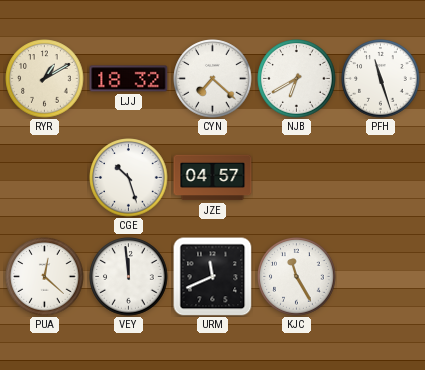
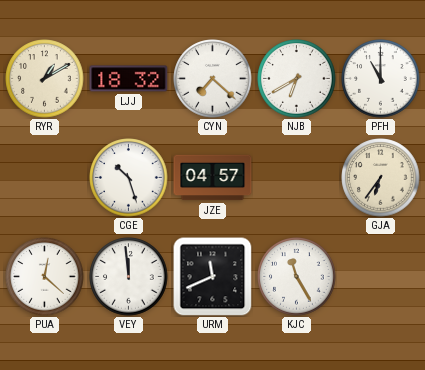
PFH: 11:27 -> 11:00
GJA: none -> 6:36
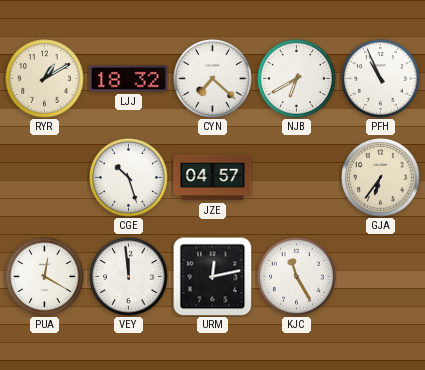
PFH: 11:00 -> 10:56
PUA: 12:22 -> 12:20
URM: 11:41 -> 12:13
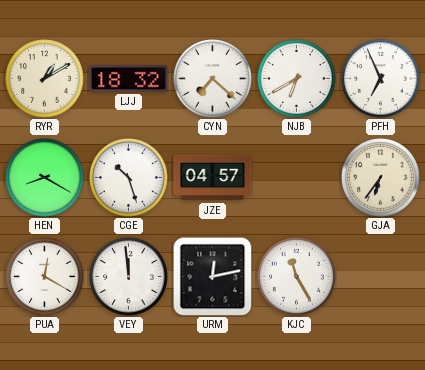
PFH: 10:56 -> 6:56
HEN: none -> 8:20
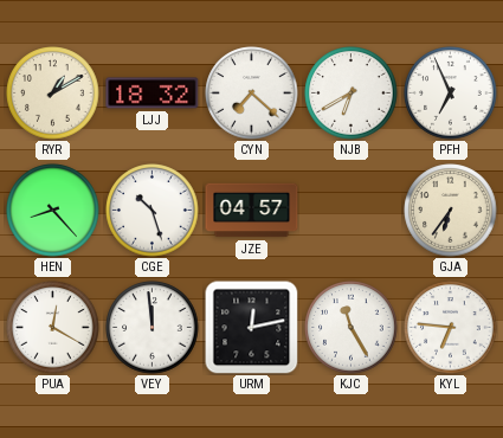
HEN: 8:20 -> 8:23
KYL: none -> 6:46
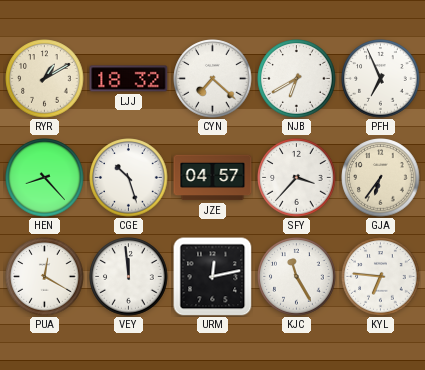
SFY: none -> 3:37
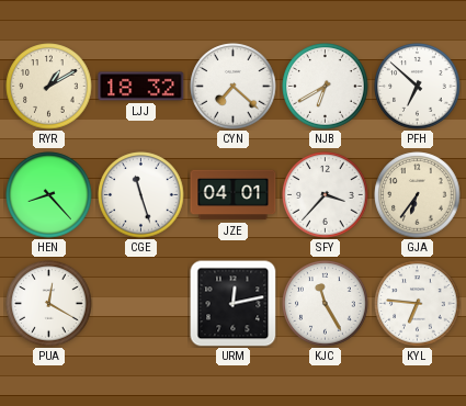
PFH: 6:56 -> 6:52
CGE: 10:27 -> 11:27
JZE: 04:57 -> 04:01
VEY: 11:59 -> none
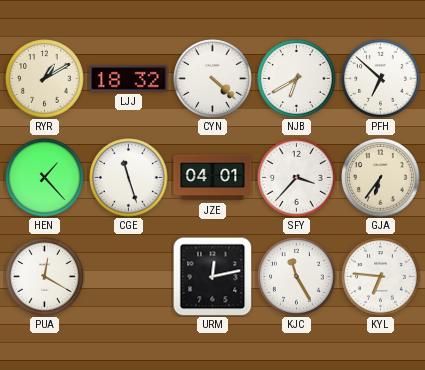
CYN: 7:22 -> 4:22
HEN: 8:23 -> 1:23
